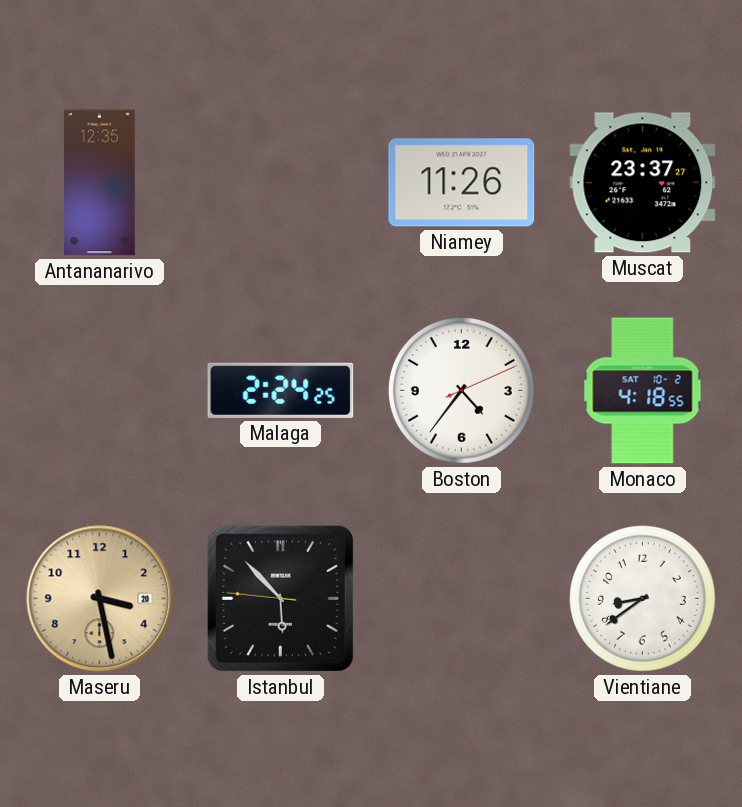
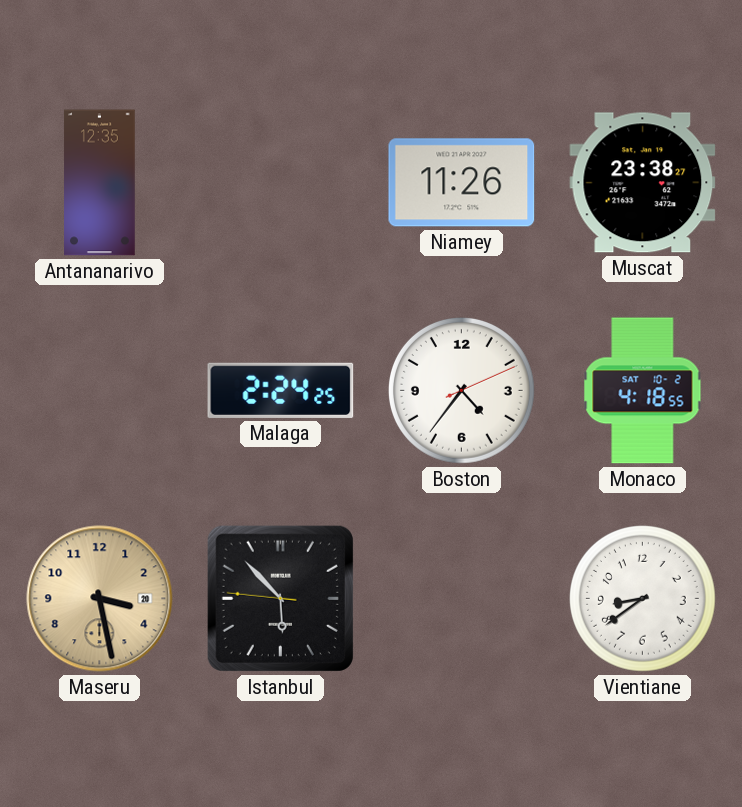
Muscat: 23:37 -> 23:38
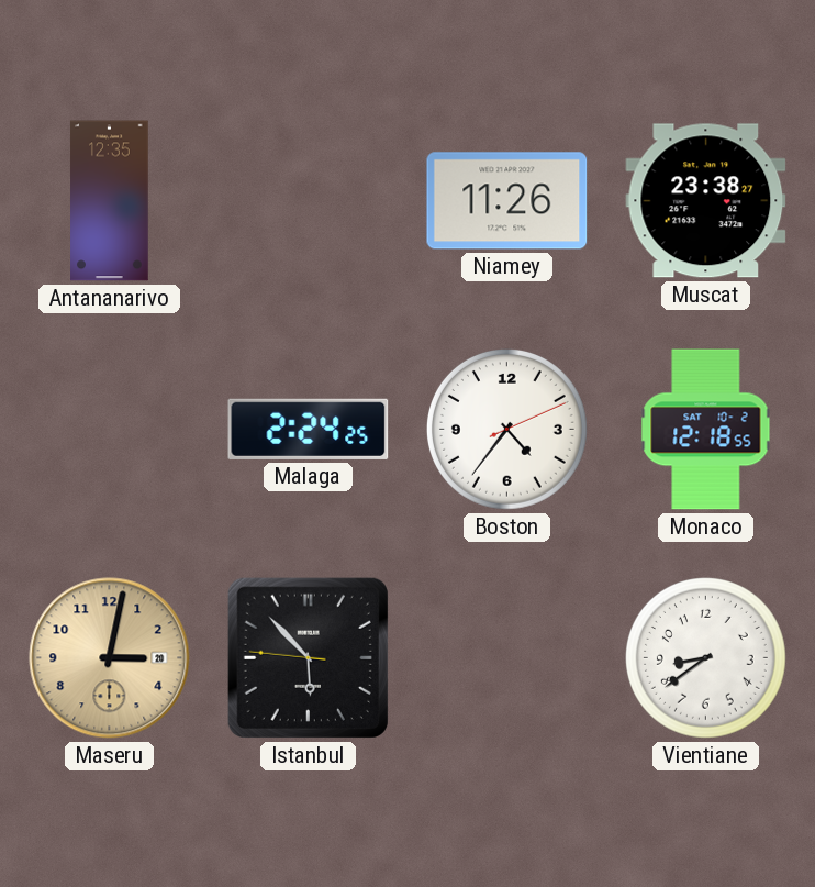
Monaco: 4:18 -> 12:18
Maseru: 3:28 -> 3:02
